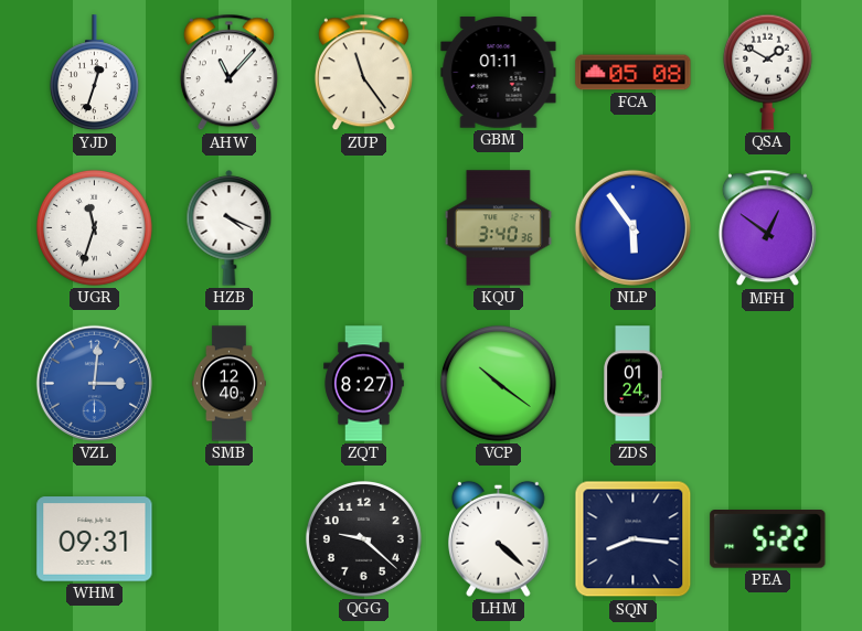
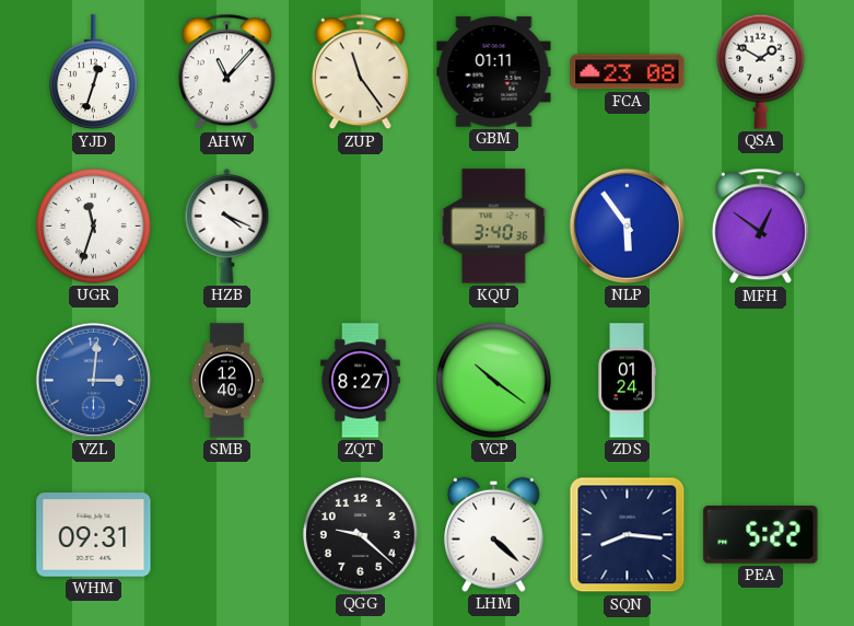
FCA: 05:08 -> 23:08
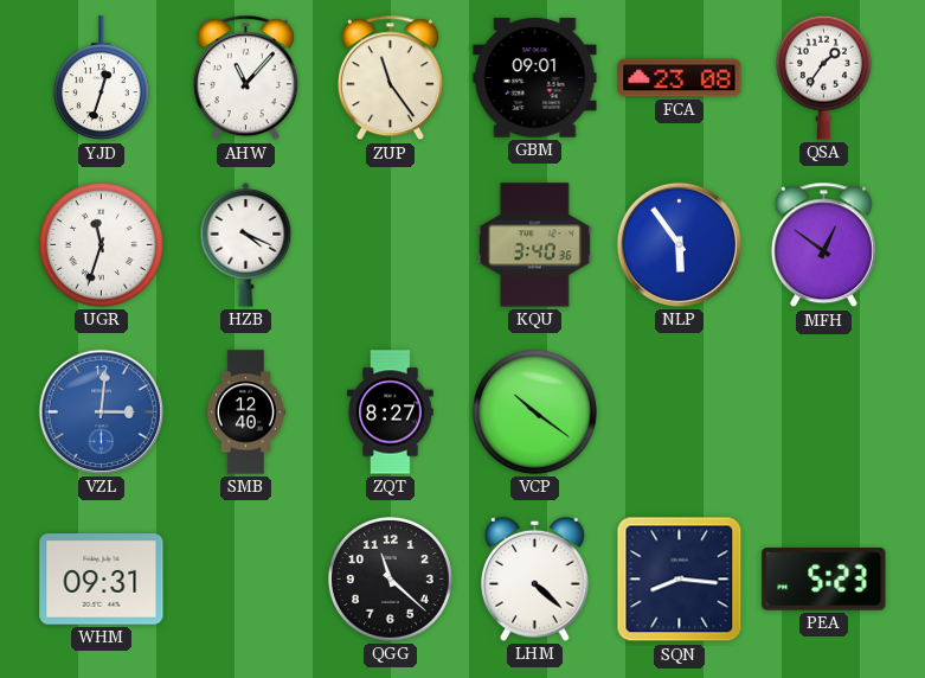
GBM: 01:11 -> 09:01
QSA: 1:50 -> 1:36
ZDS: 01:24 -> none
QGG: 9:22 -> 11:22
PEA: 5:22 -> 5:23
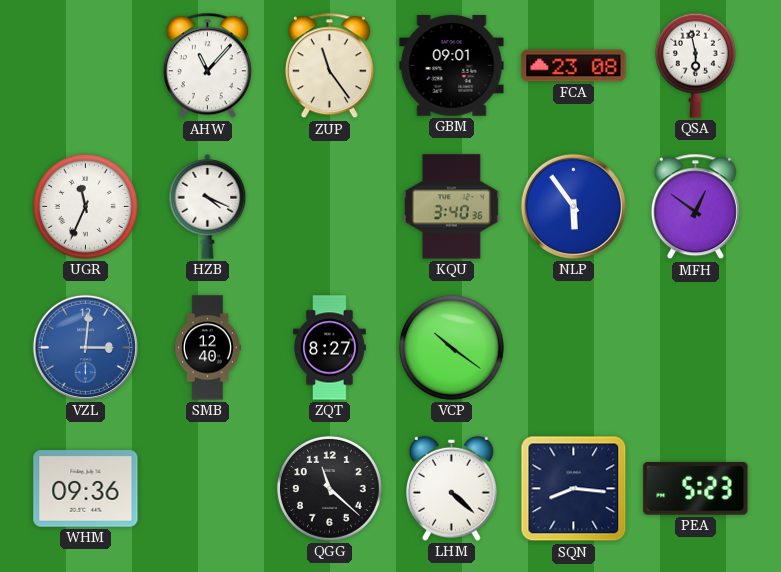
YJD: 12:33 -> none
QSA: 1:36 -> 5:58
UGR: 11:33 -> 11:34
WHM: 09:31 -> 09:36
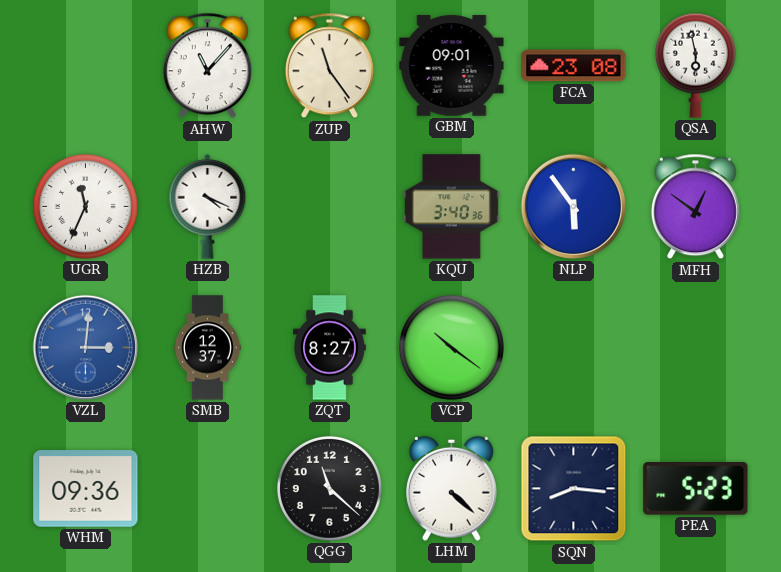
SMB: 12:40 -> 12:37
